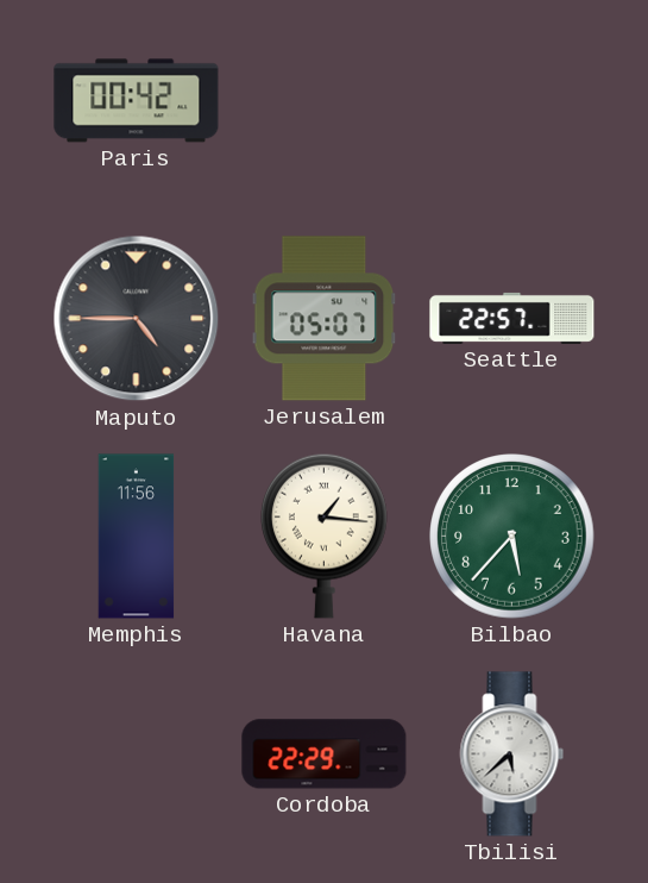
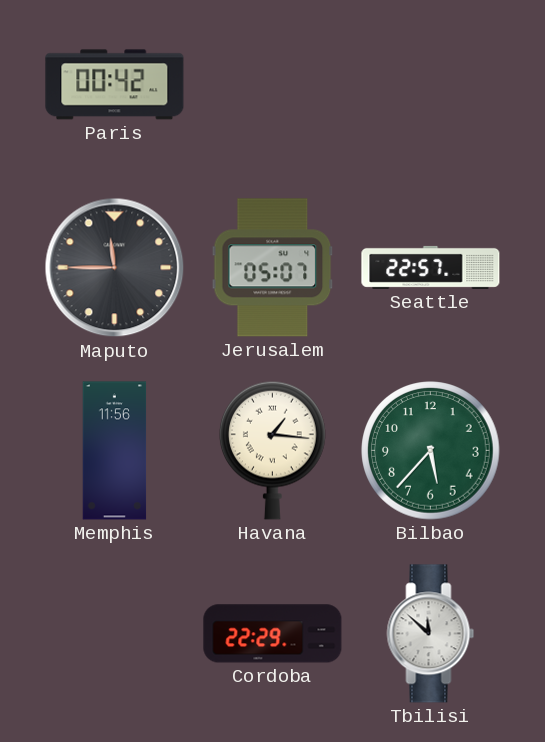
Maputo: 4:45 -> 11:45
Tbilisi: 5:38 -> 11:52
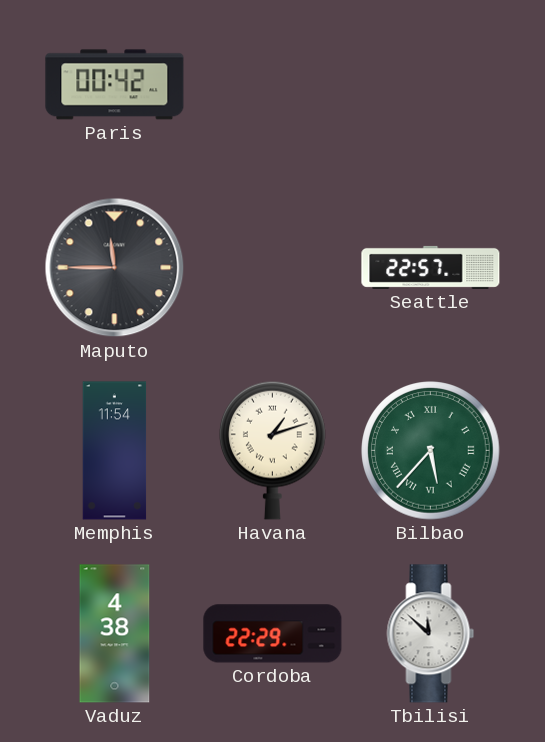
Jerusalem: 05:07 -> none
Memphis: 11:56 -> 11:54
Havana: 1:16 -> 1:12
Bilbao numerals: Arabic -> Roman
Vaduz: none -> 4:38
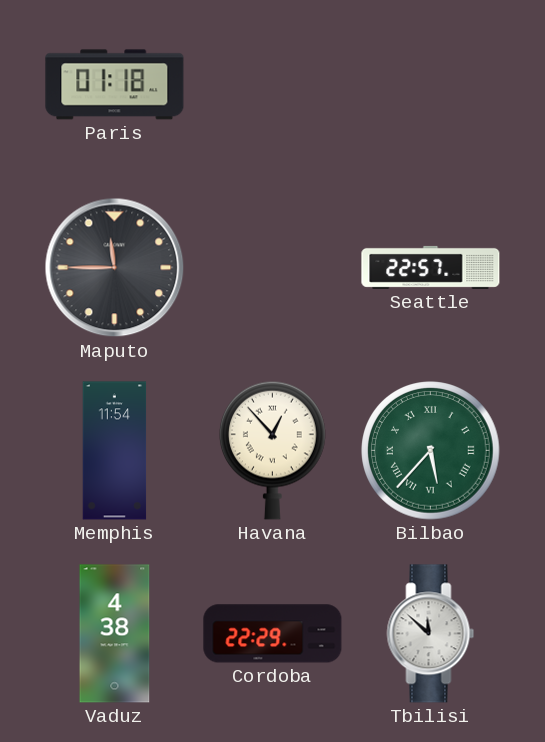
Paris: 00:42 -> 01:18
Havana: 1:12 -> 12:53
